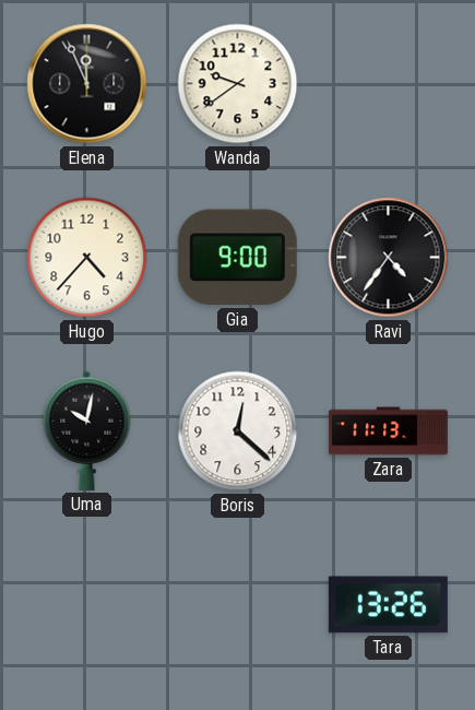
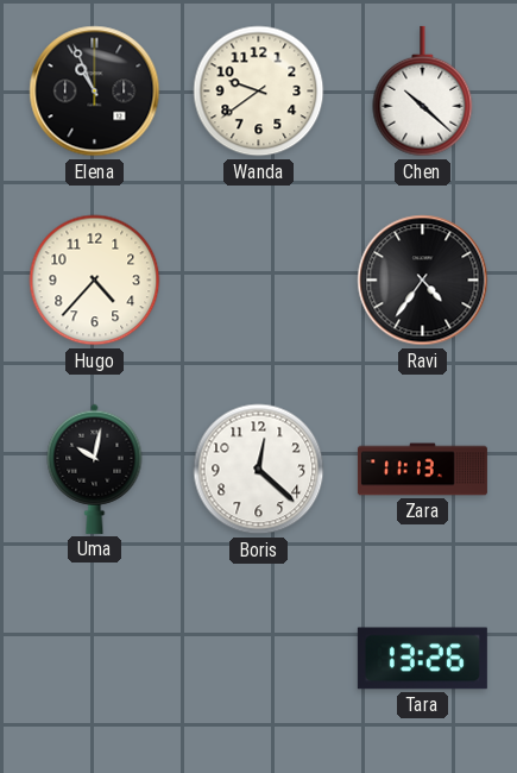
Elena: 11:56 -> 10:56
Chen: none -> 10:22
Gia: 9:00 -> none
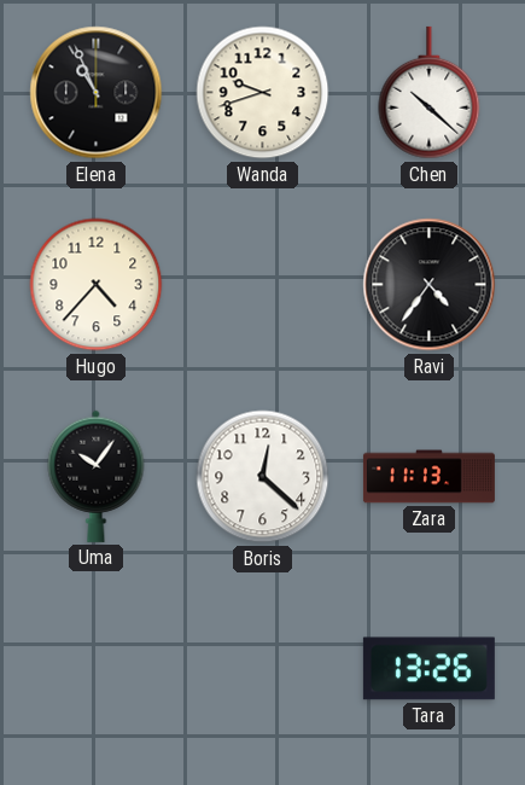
Wanda: 9:39 -> 9:42
Uma: 10:02 -> 10:06
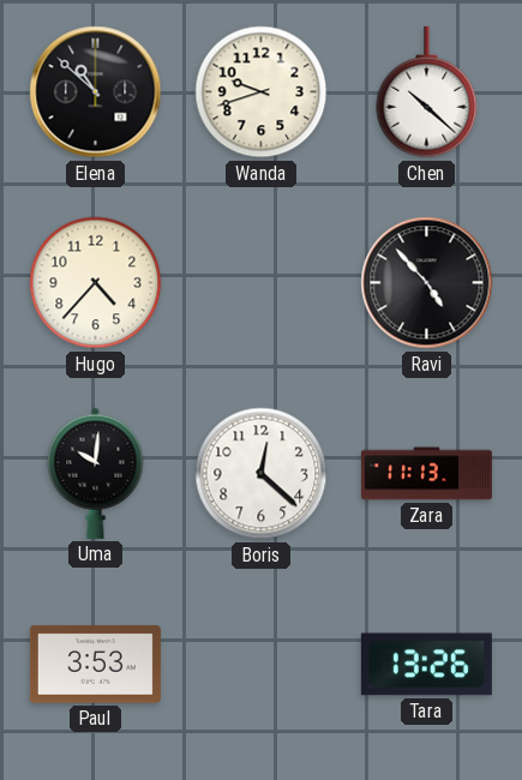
Elena: 10:56 -> 10:52
Ravi: 4:36 -> 4:53
Uma: 10:06 -> 10:01
Paul: none -> 3:53
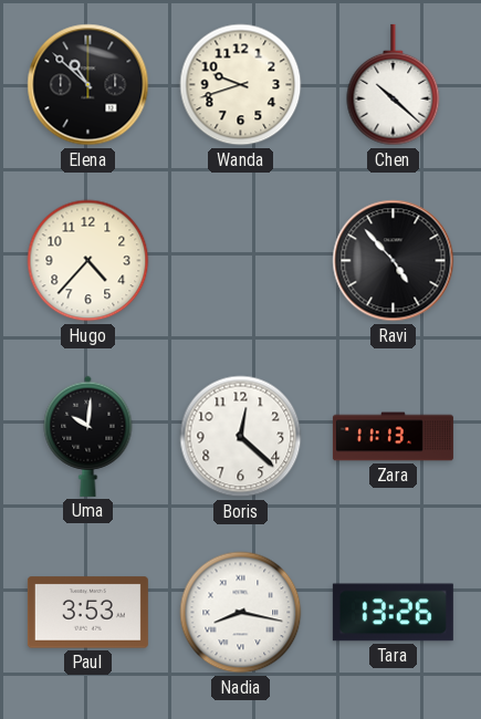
Nadia: none -> 8:17
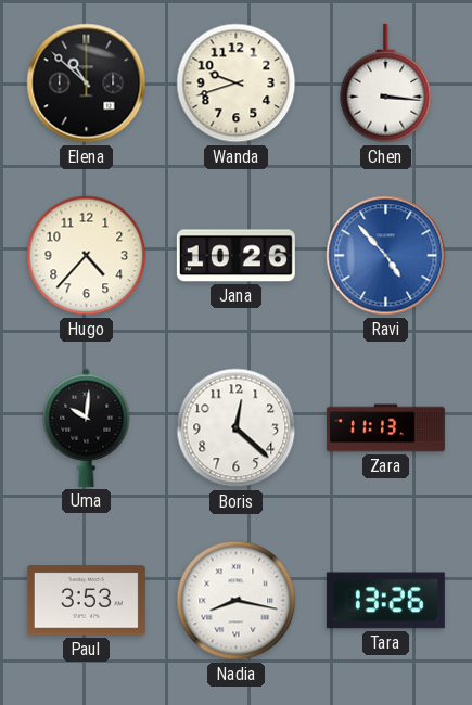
Chen: 10:22 -> 3:16
Jana: none -> 10:26
Ravi dial: black -> blue
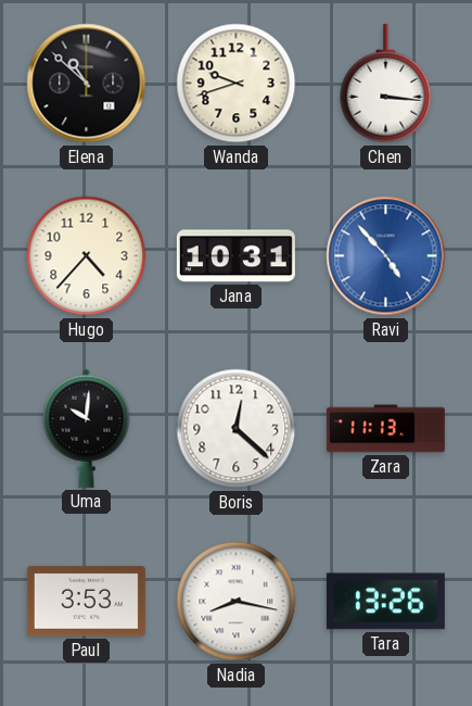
Jana: 10:26 -> 10:31
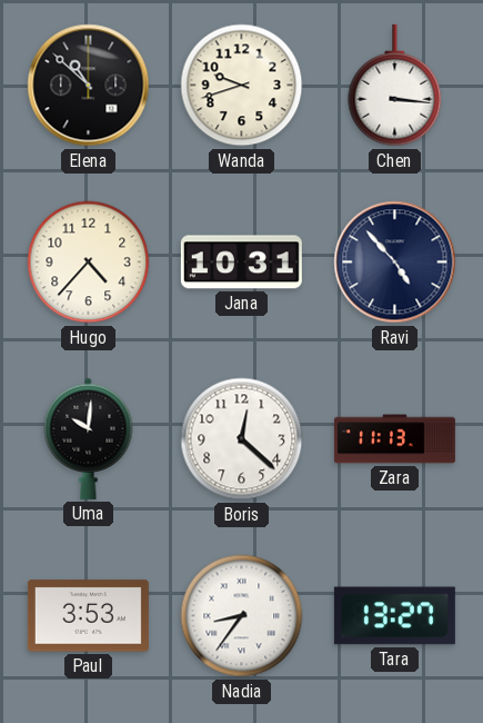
Ravi dial: blue -> navy
Nadia: 8:17 -> 8:36
Tara: 13:26 -> 13:27
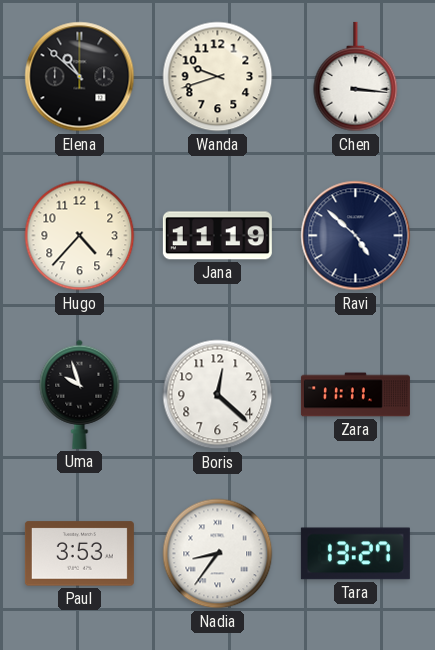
Jana: 10:31 -> 11:19
Ravi: 4:53 -> 4:52
Uma: 10:01 -> 9:57
Zara: 11:13 -> 11:11
